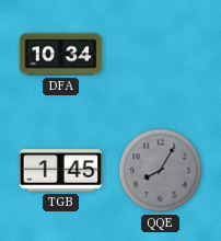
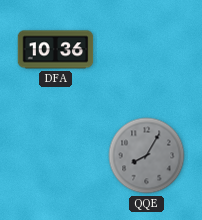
DFA: 10:34 -> 10:36
TGB: 1:45 -> none
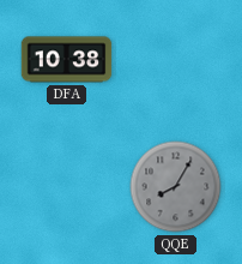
DFA: 10:36 -> 10:38
